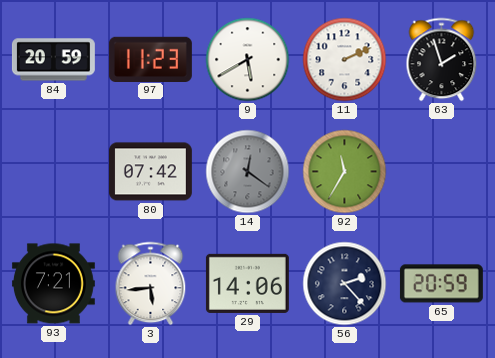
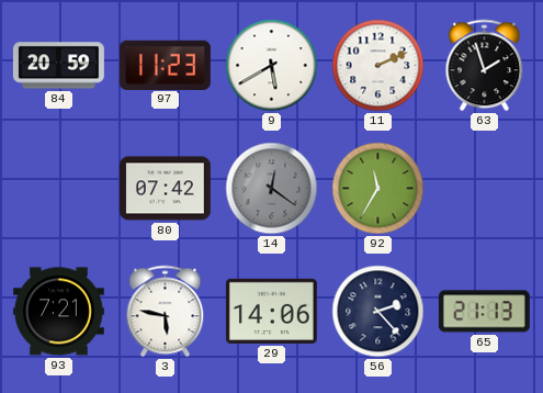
3: 5:44 -> 5:47
65: 20:59 -> 21:13
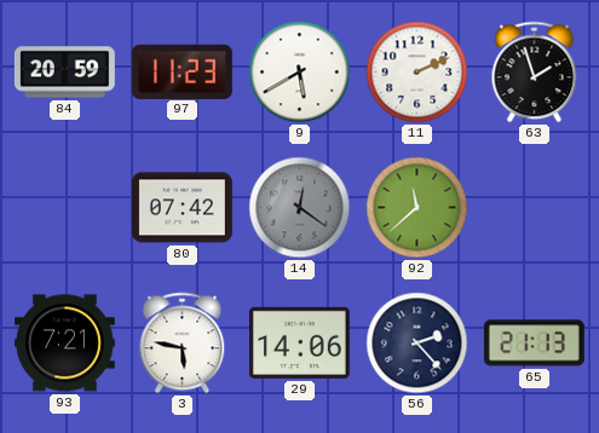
92: 11:35 -> 11:38
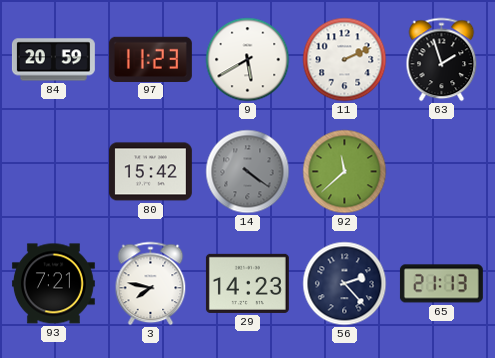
80: 07:42 -> 15:42
14: 12:21 -> 4:21
3: 5:47 -> 7:47
29: 14:06 -> 14:23
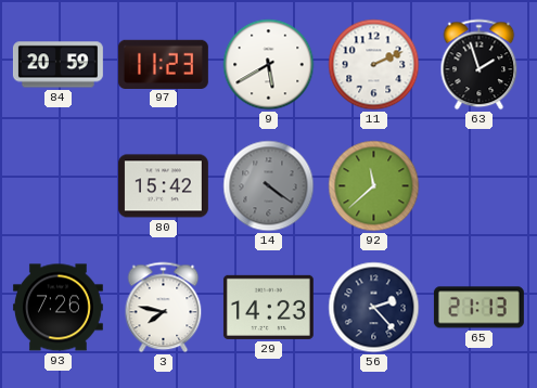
93: 7:21 -> 7:26
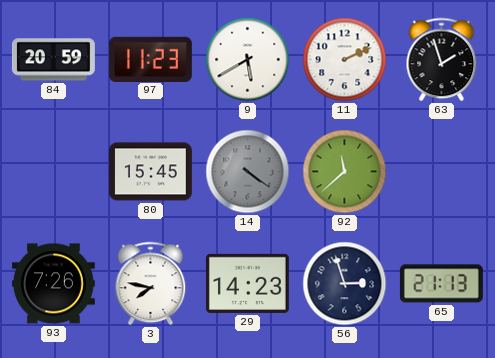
80: 15:42 -> 15:45
56: 2:23 -> 2:57
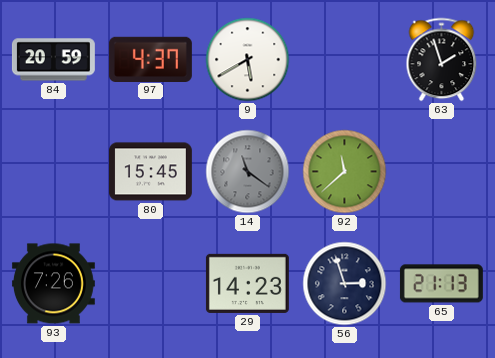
97: 11:23 -> 4:37
11: 2:11 -> none
14: 4:21 -> 11:21
3: 7:47 -> none
